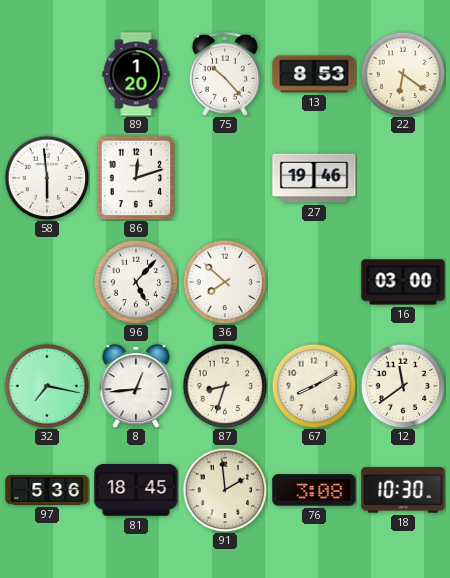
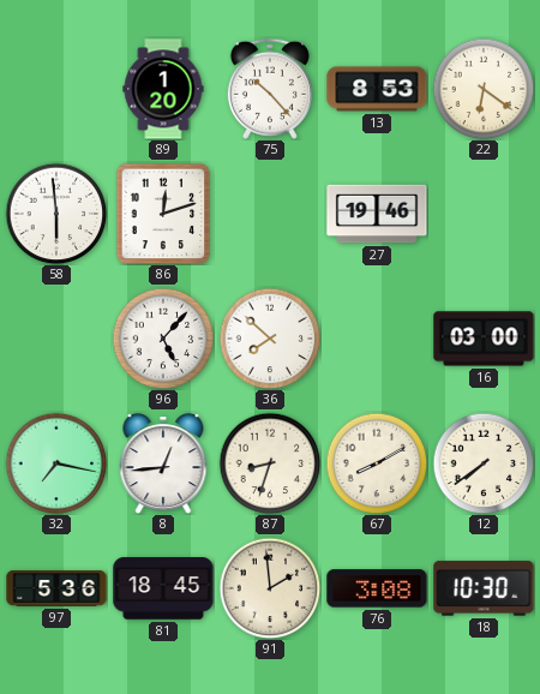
12: 11:39 -> 7:39
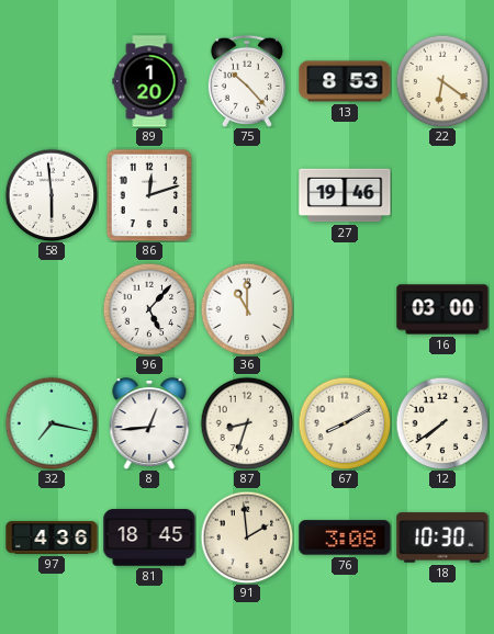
36: 7:52 -> 11:00
97: 5:36 -> 4:36
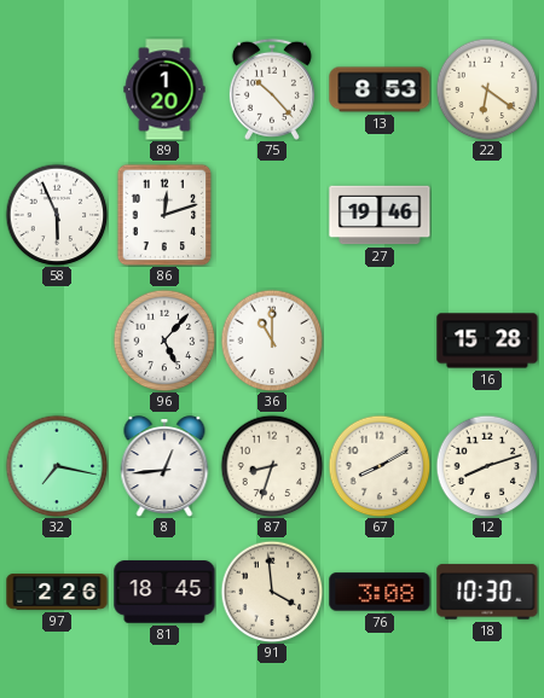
58: 5:59 -> 5:56
16: 03:00 -> 15:28
12: 7:39 -> 8:12
97: 4:36 -> 2:26
91: 1:59 -> 3:59
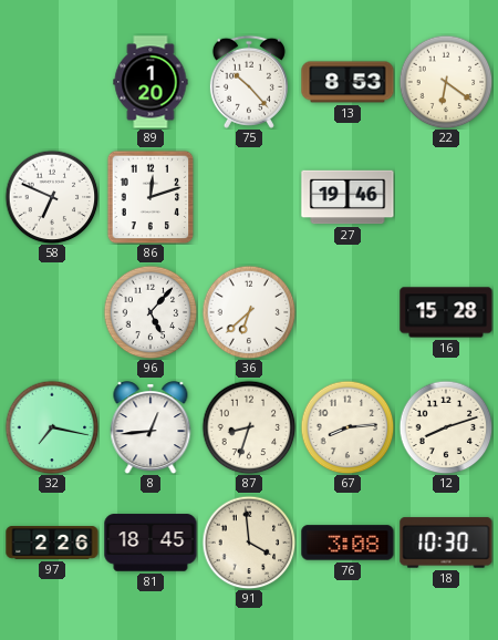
58: 5:56 -> 6:49
36: 11:00 -> 6:38
67: 8:10 -> 8:14
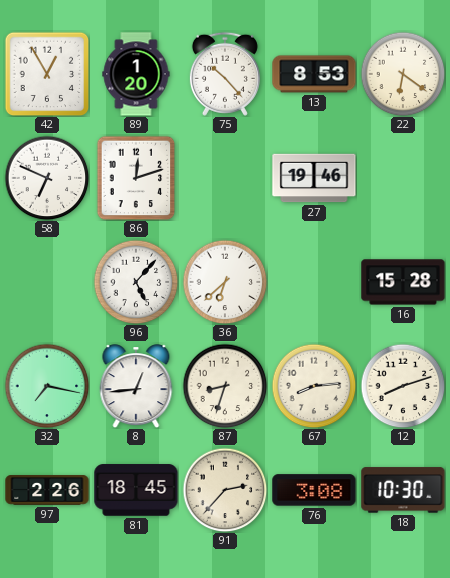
42: none -> 12:55
91: 3:59 -> 2:37
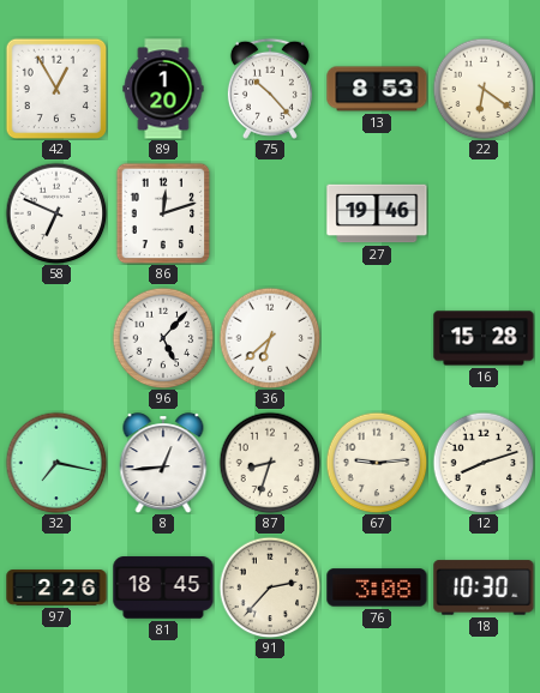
67: 8:14 -> 9:14
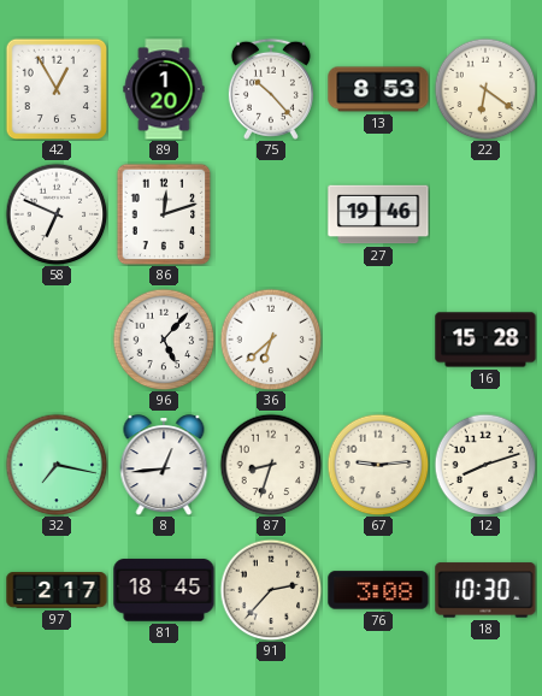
97: 2:26 -> 2:17
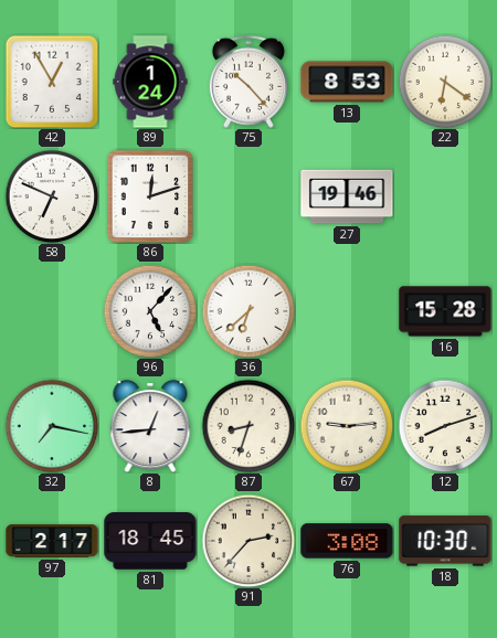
89: 1:20 -> 1:24
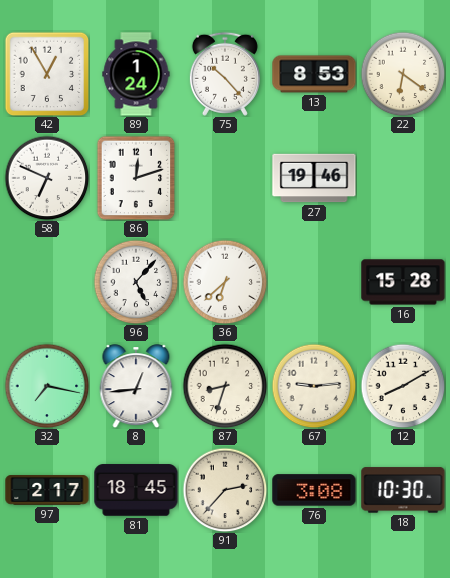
12: 8:12 -> 8:10
